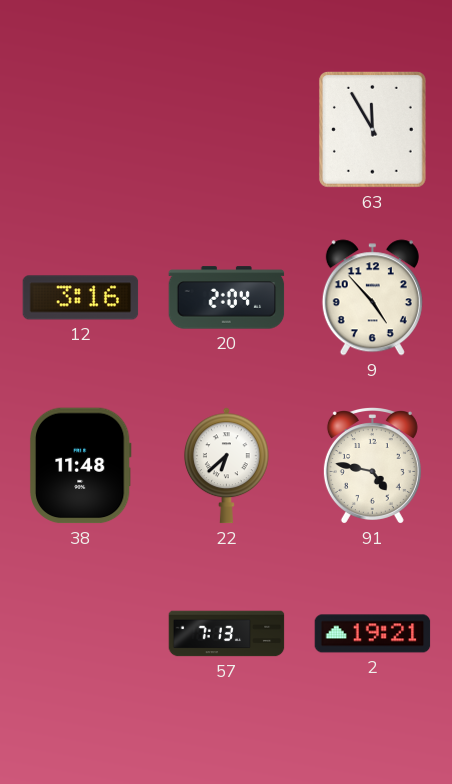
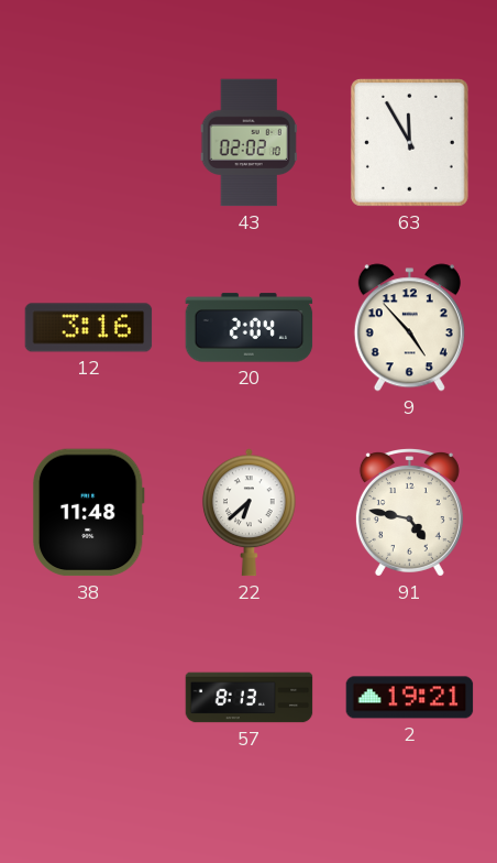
43: none -> 02:02
57: 7:13 -> 8:13
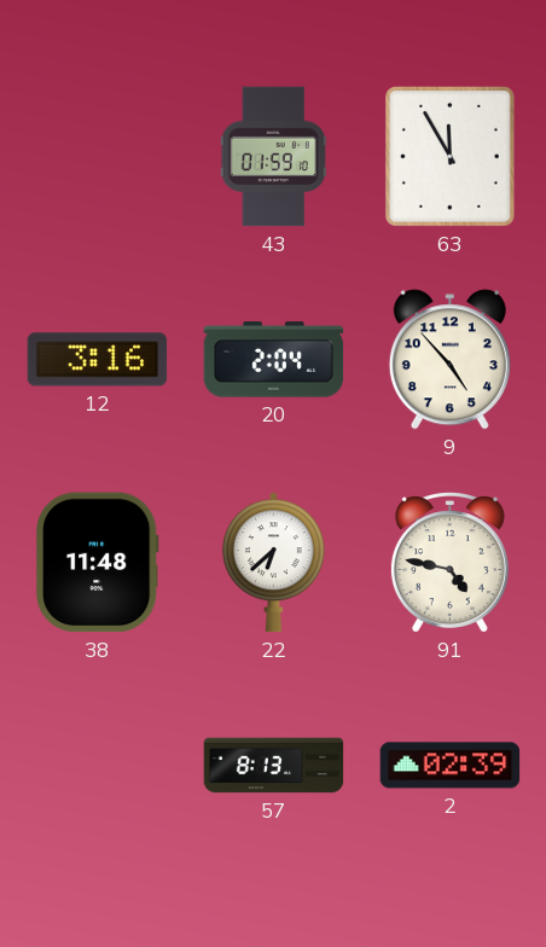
43: 02:02 -> 01:59
2: 19:21 -> 02:39
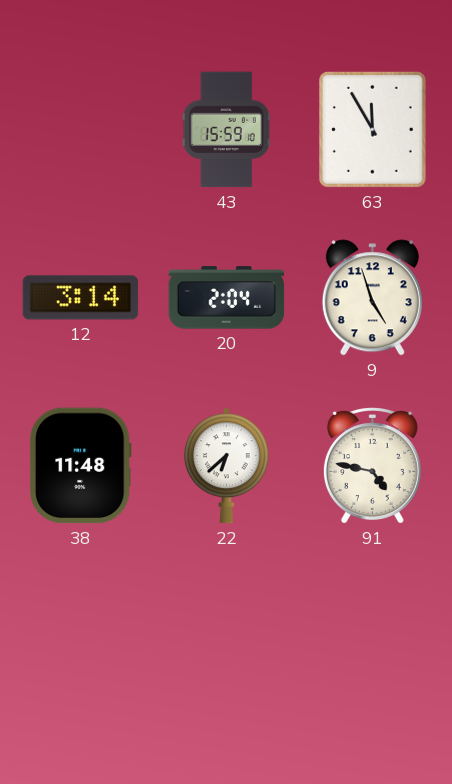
43: 01:59 -> 15:59
12: 3:16 -> 3:14
9: 4:53 -> 4:57
57: 8:13 -> none
2: 02:39 -> none
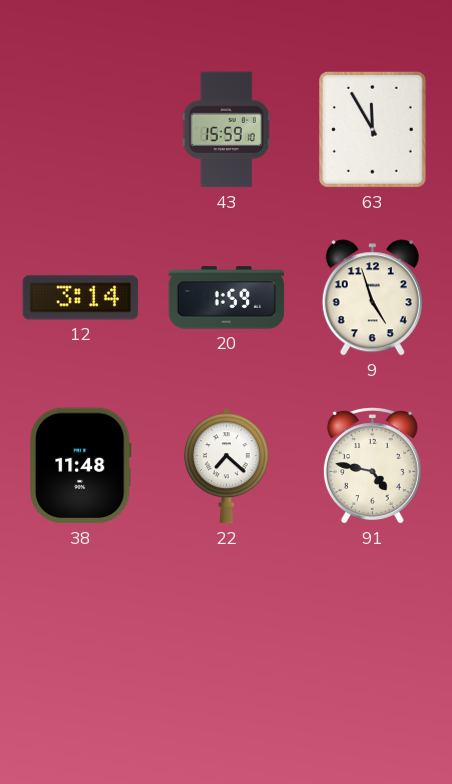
20: 2:04 -> 1:59
22: 6:38 -> 7:22
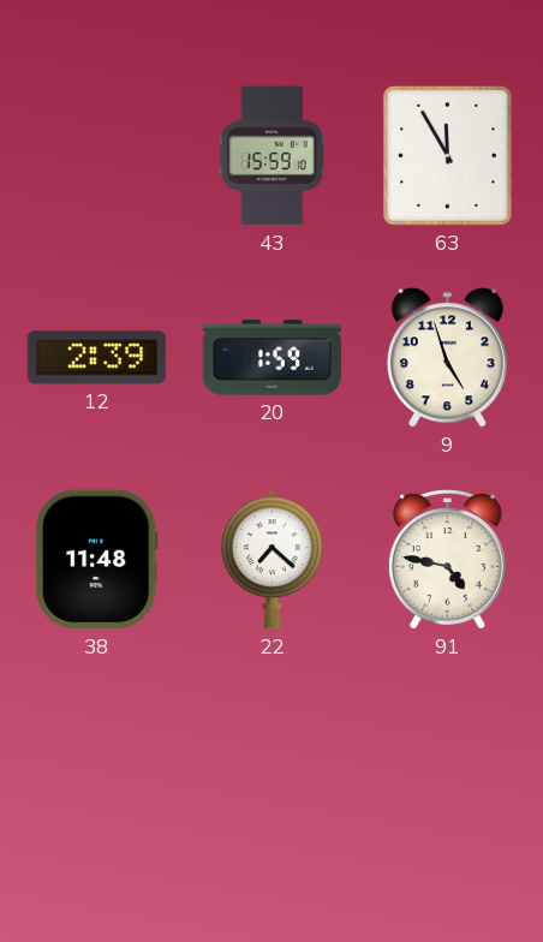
12: 3:14 -> 2:39
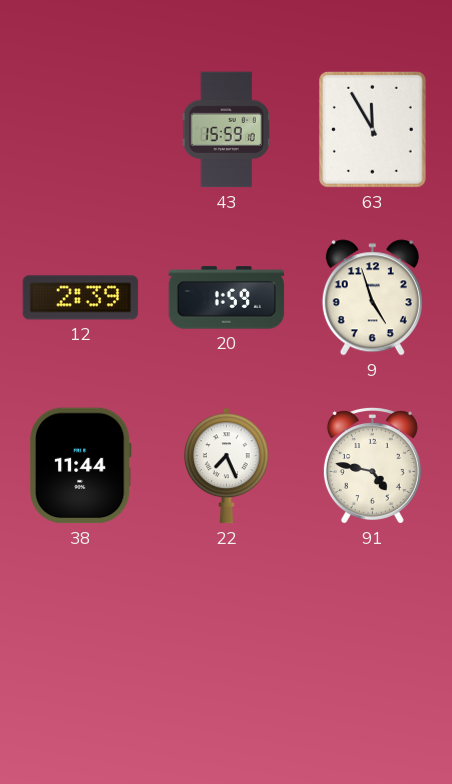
38: 11:48 -> 11:44
22: 7:22 -> 7:26
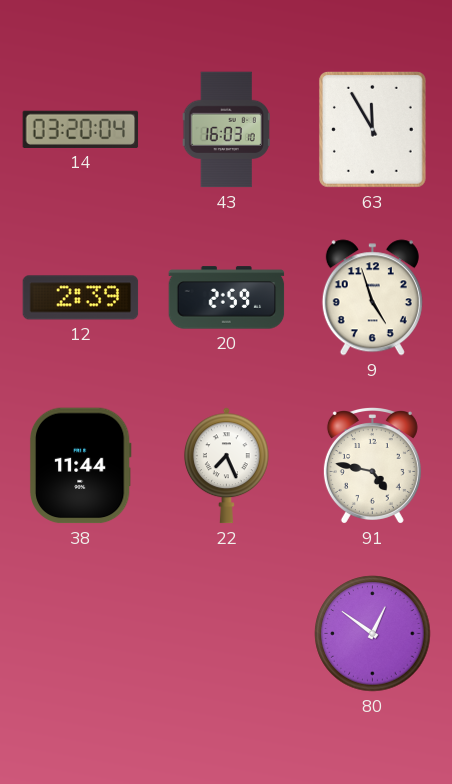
14: none -> 03:20
43: 15:59 -> 16:03
20: 1:59 -> 2:59
80: none -> 12:51
